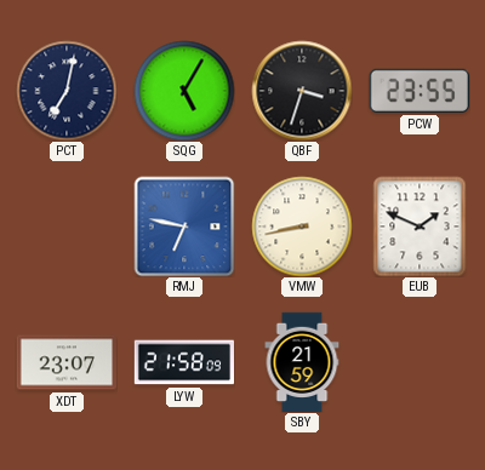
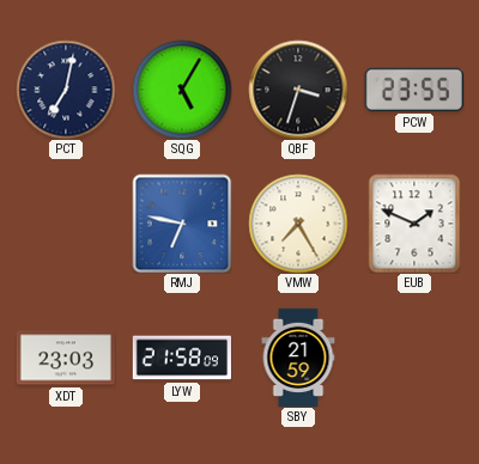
VMW: 8:43 -> 7:25
XDT: 23:07 -> 23:03
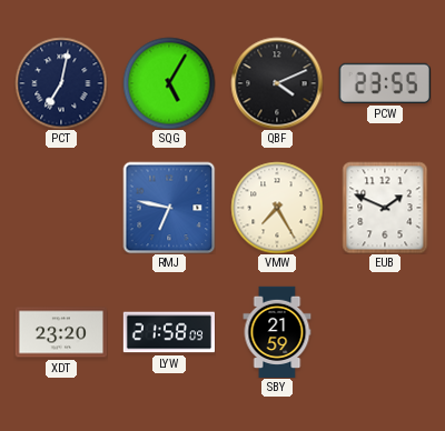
QBF: 3:33 -> 4:11
XDT: 23:03 -> 23:20
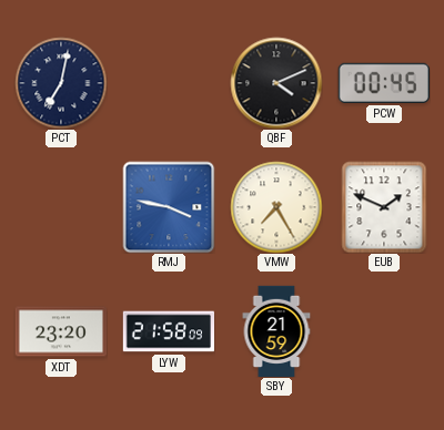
SQG: 5:05 -> none
PCW: 23:55 -> 00:45
RMJ: 6:47 -> 3:47
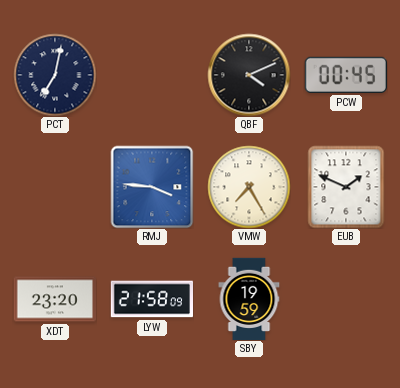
RMJ: 3:47 -> 3:46
SBY: 21:59 -> 19:59
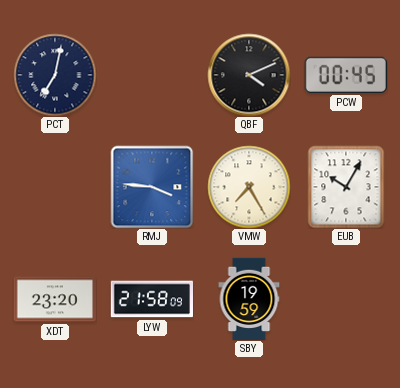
EUB: 1:49 -> 10:05
